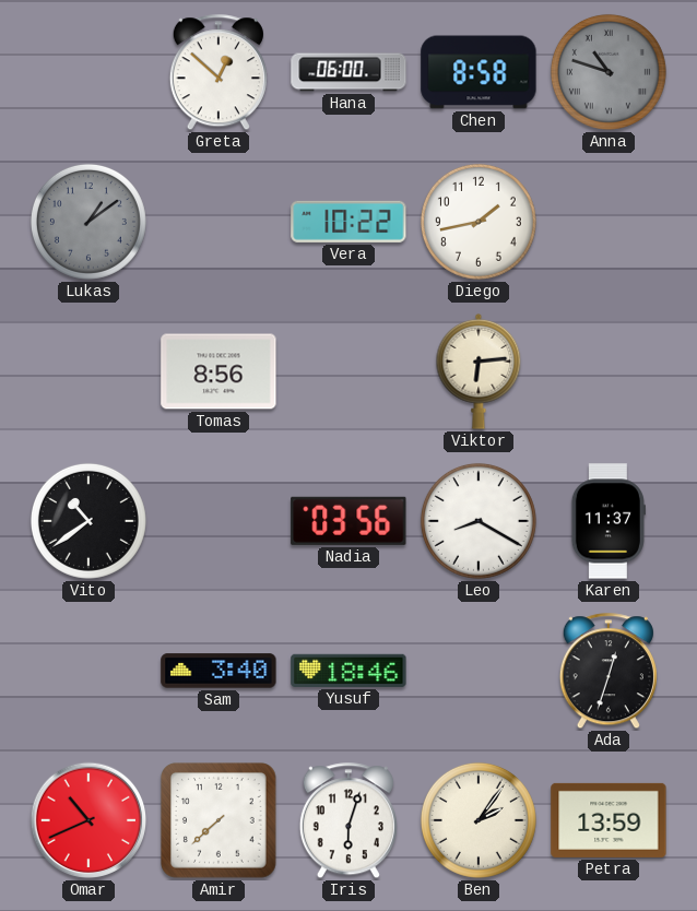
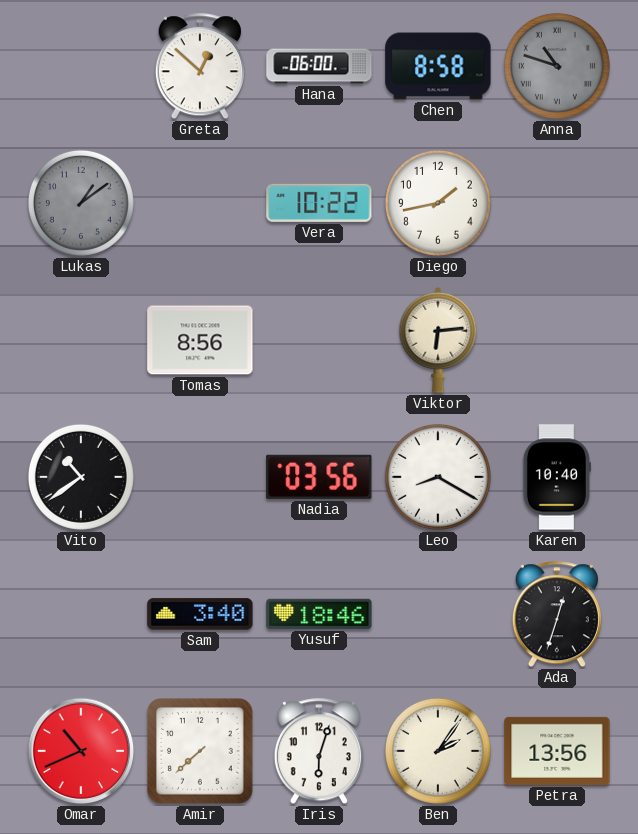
Karen: 11:37 -> 10:40
Petra: 13:59 -> 13:56
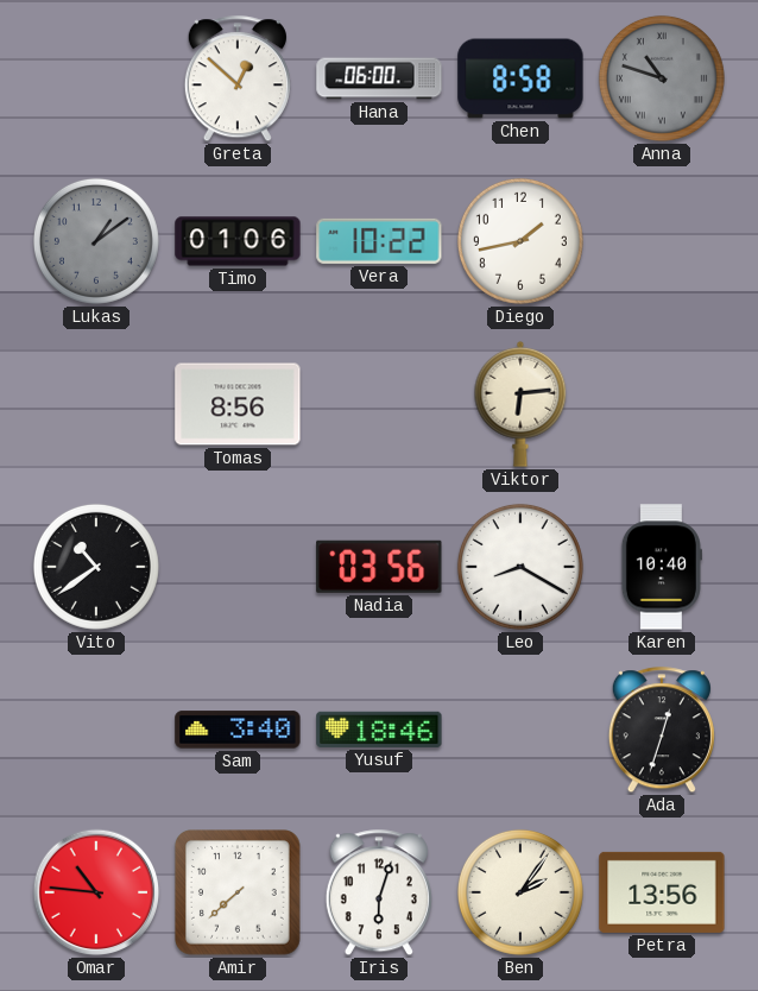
Timo: none -> 01:06
Omar: 10:41 -> 10:46
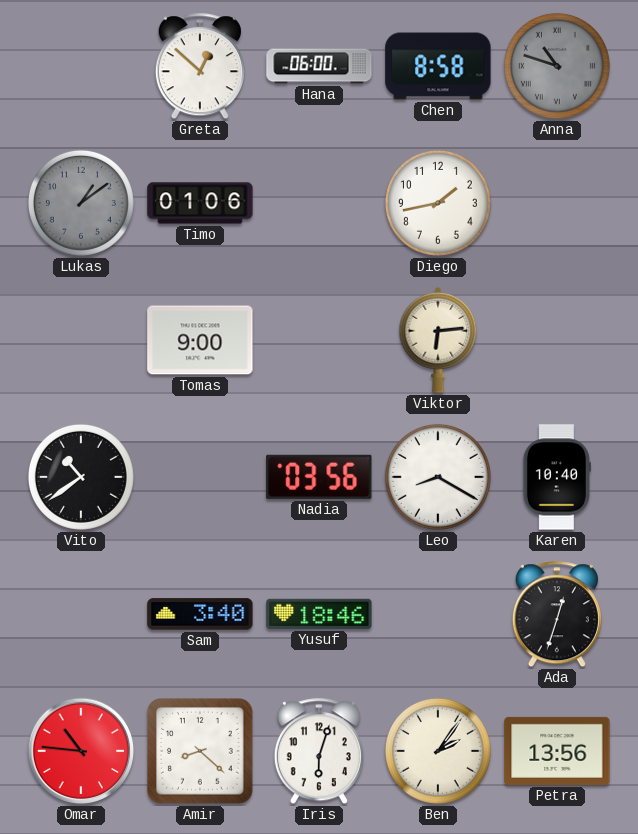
Vera: 10:22 -> none
Tomas: 8:56 -> 9:00
Amir: 7:38 -> 8:22
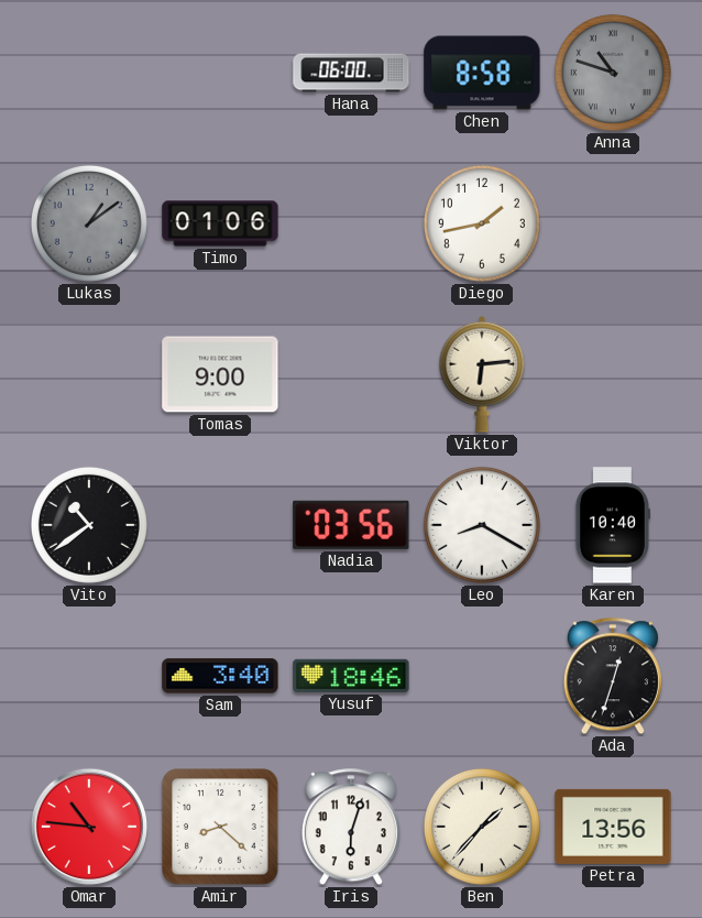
Greta: 12:52 -> none
Ben: 2:06 -> 1:37
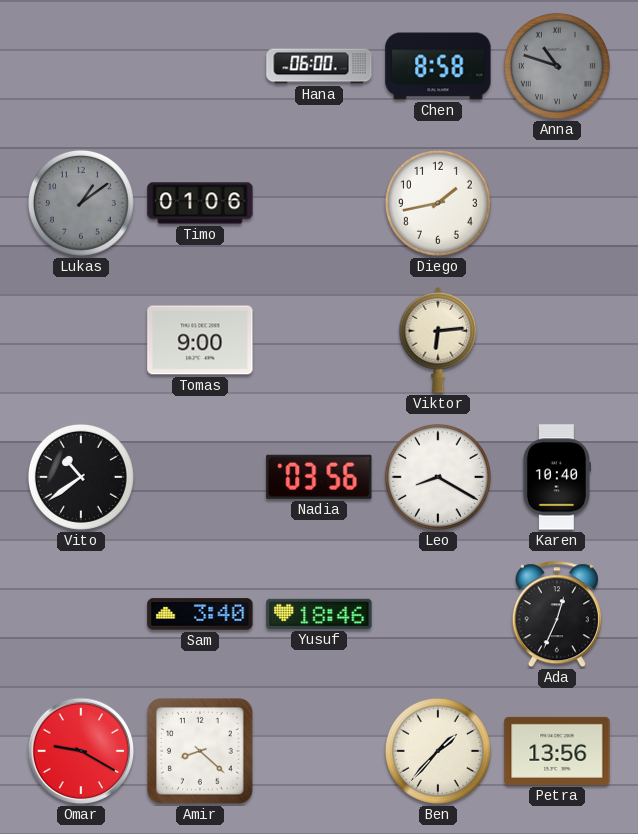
Ada: 12:33 -> 12:34
Omar: 10:46 -> 9:20
Iris: 6:03 -> none
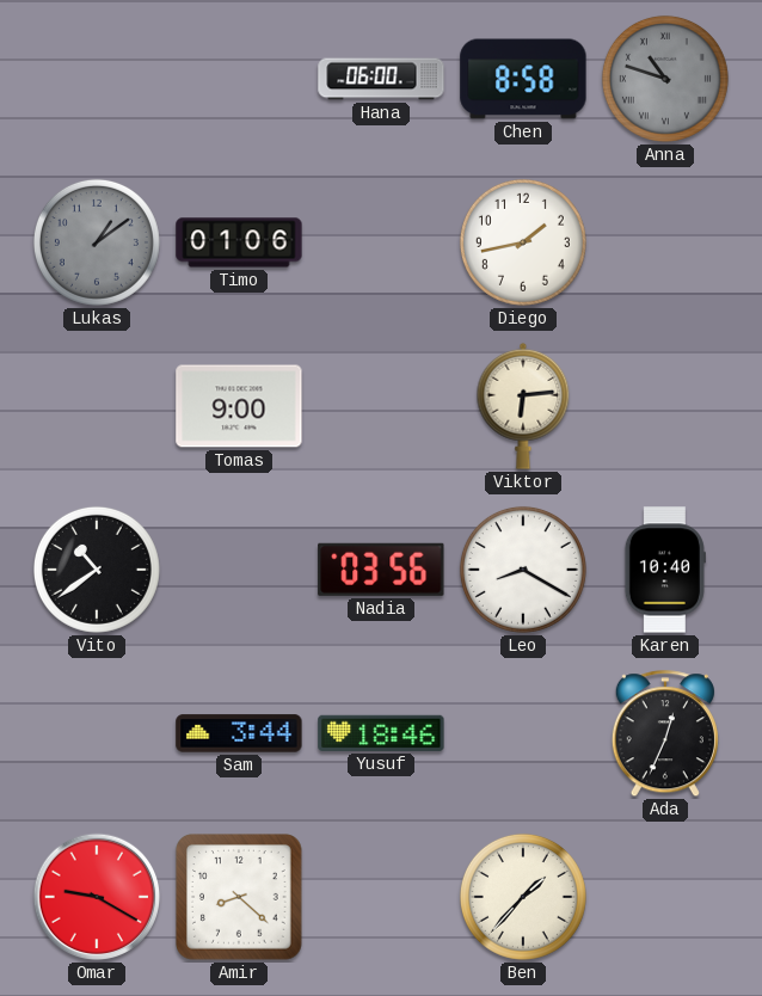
Sam: 3:40 -> 3:44
Petra: 13:56 -> none
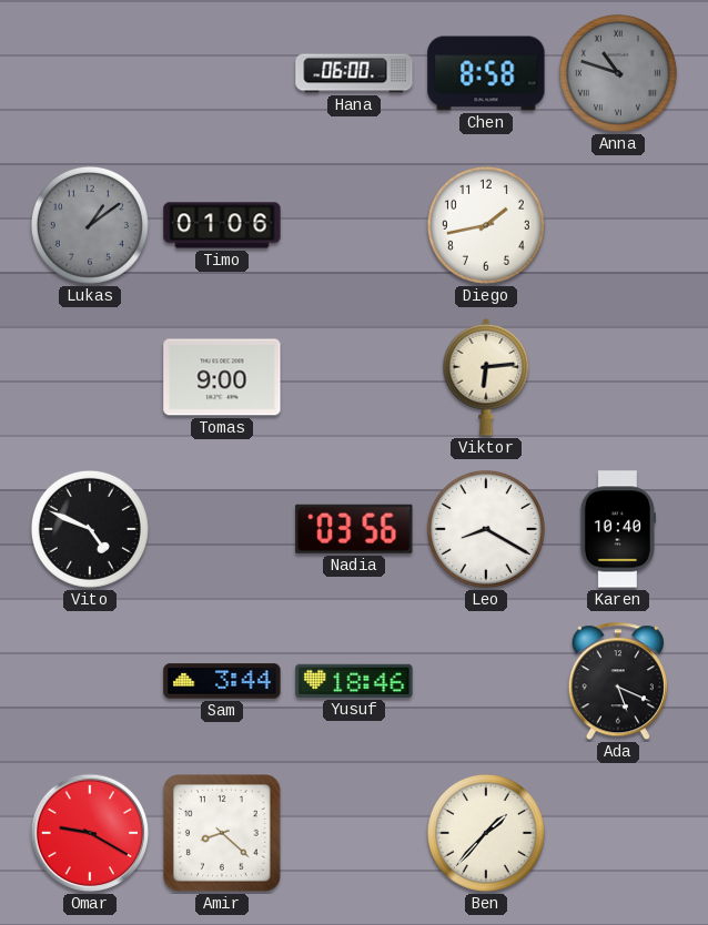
Vito: 10:39 -> 4:49
Ada: 12:34 -> 5:19
